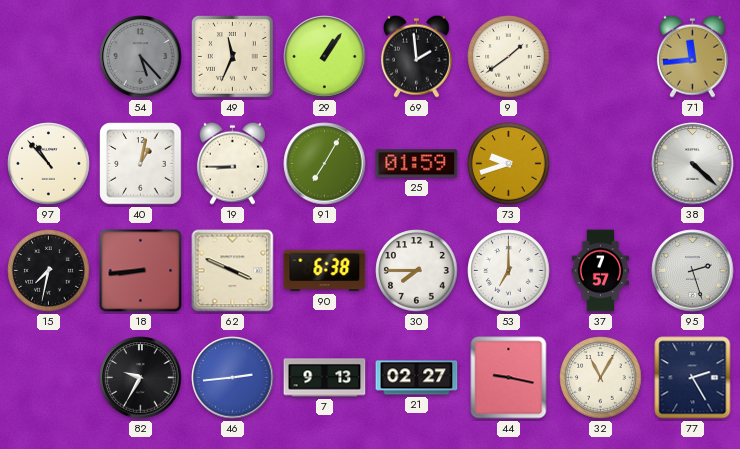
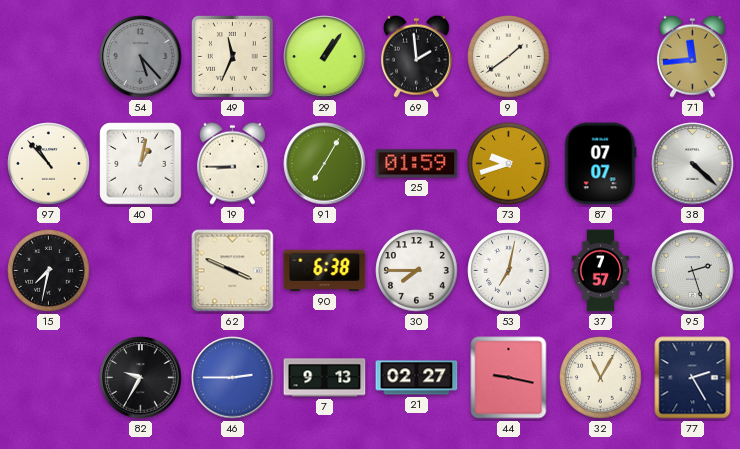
87: none -> 07:07
18: 8:44 -> none
53: 7:00 -> 7:02
46: 2:44 -> 2:45
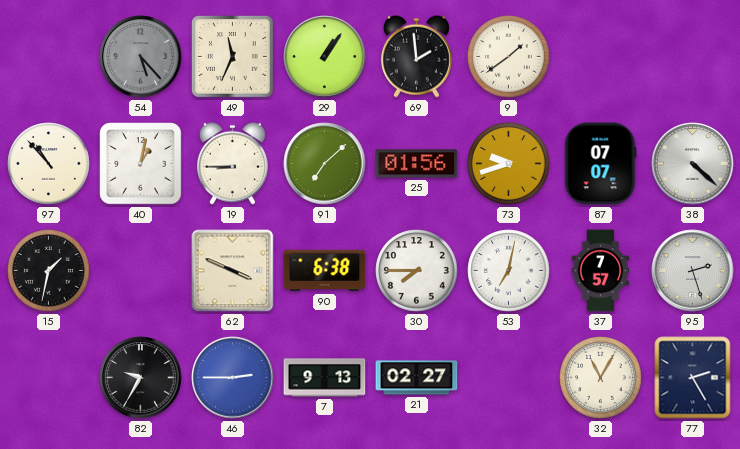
71: 11:44 -> none
91: 7:05 -> 7:08
25: 01:59 -> 01:56
15: 7:32 -> 1:32
44: 9:17 -> none
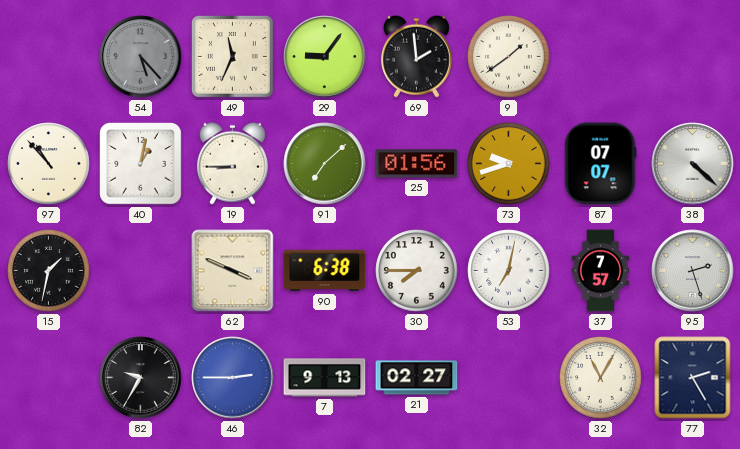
29: 1:06 -> 9:06
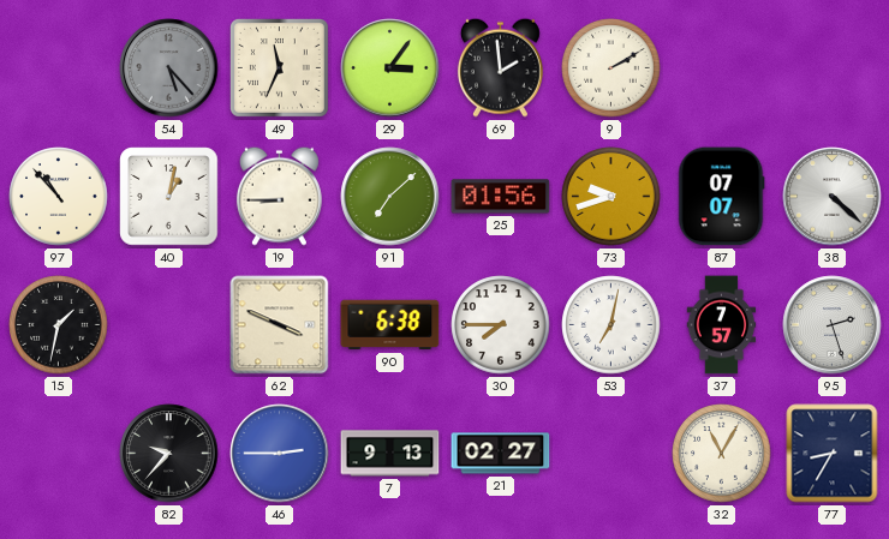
29: 9:06 -> 3:06
9: 1:39 -> 2:10
82: 9:35 -> 9:37
77: 2:25 -> 8:35
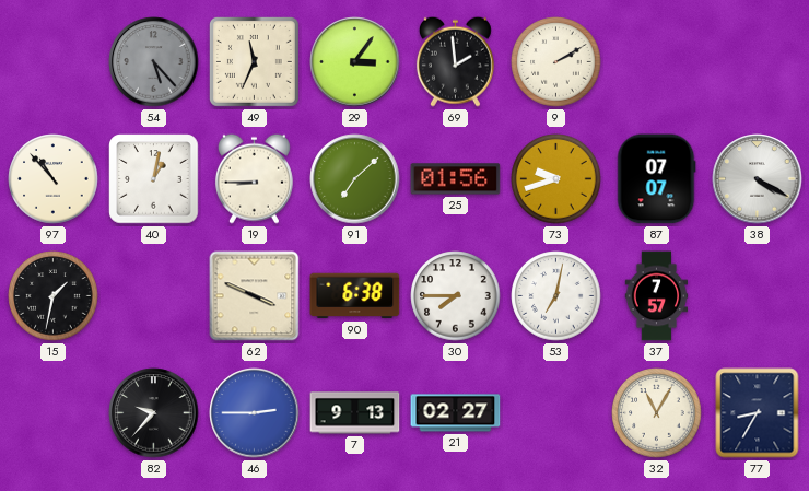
38: 4:22 -> 4:20
95: 2:27 -> none
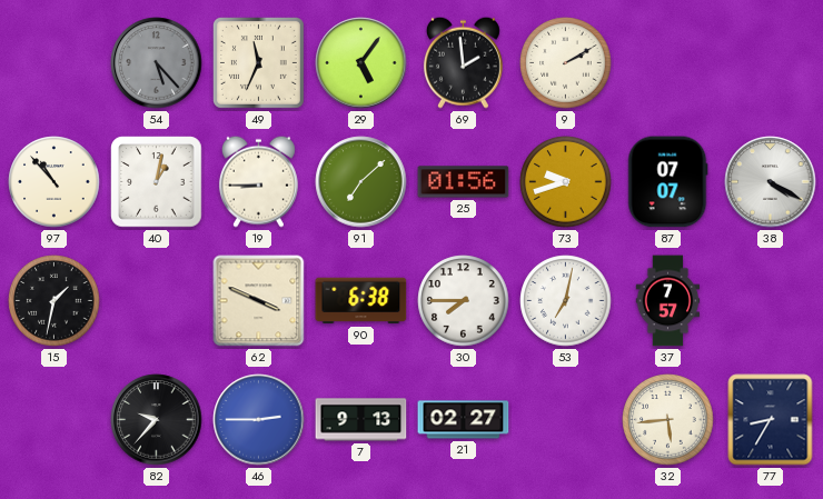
29: 3:06 -> 5:06
32: 11:05 -> 5:44
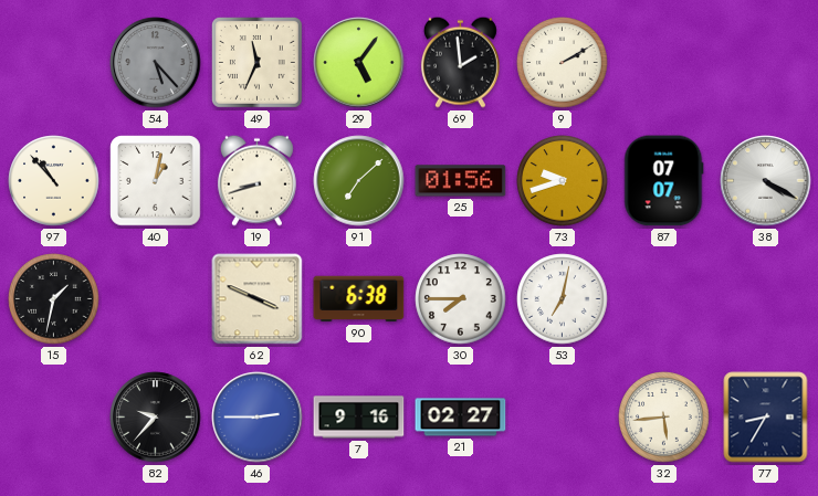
19: 8:45 -> 8:42
37: 7:57 -> none
7: 9:13 -> 9:16
